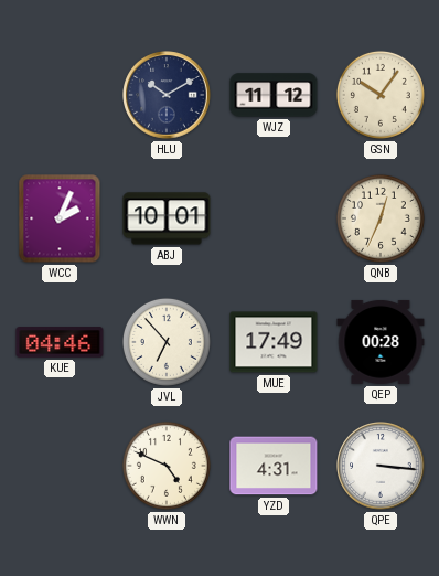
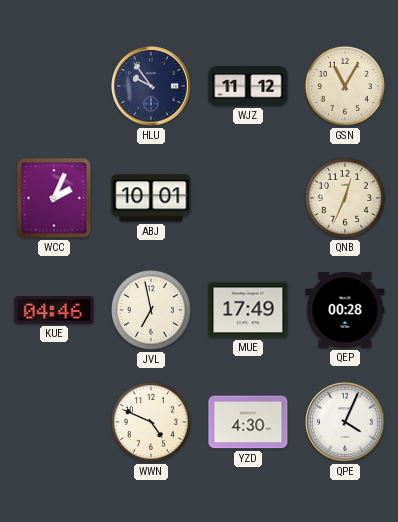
HLU: 10:10 -> 9:54
GSN: 10:06 -> 11:05
JVL: 6:53 -> 6:58
YZD: 4:31 -> 4:30
QPE: 3:16 -> 4:04
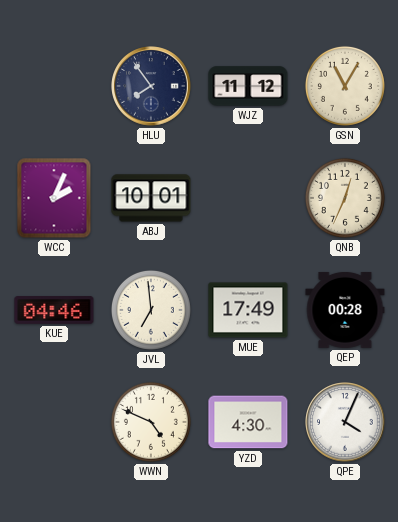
HLU: 9:54 -> 7:54
JVL: 6:58 -> 6:59
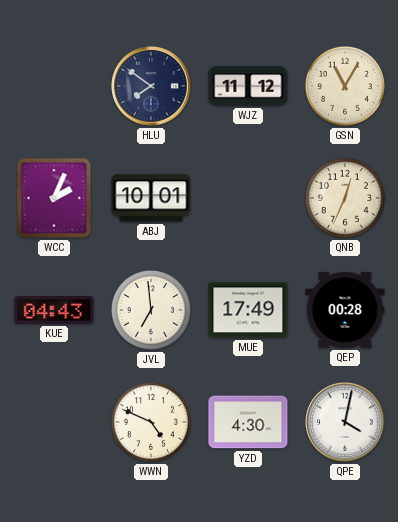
HLU: 7:54 -> 7:51
KUE: 04:46 -> 04:43
QPE: 4:04 -> 4:02
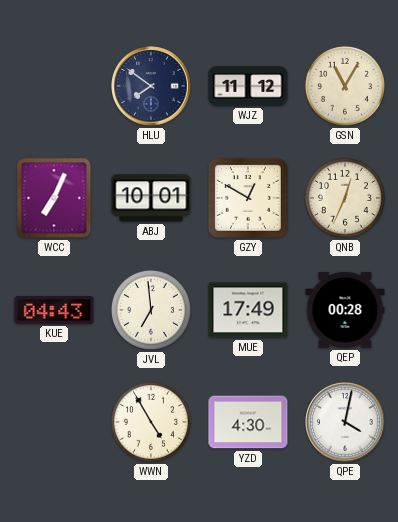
WCC: 2:04 -> 7:04
GZY: none -> 12:50
WWN: 4:49 -> 4:55
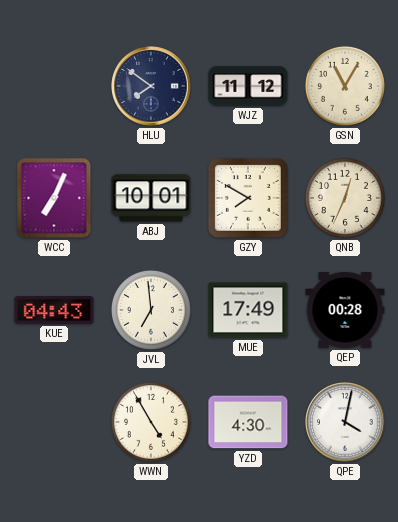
GZY: 12:50 -> 7:50
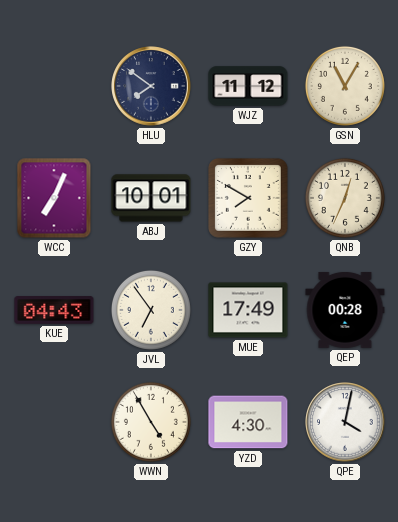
JVL: 6:59 -> 6:54
